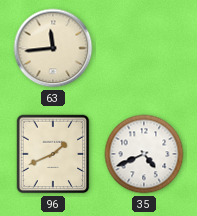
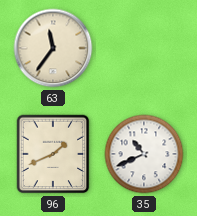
63: 11:44 -> 11:36
35: 4:41 -> 10:41
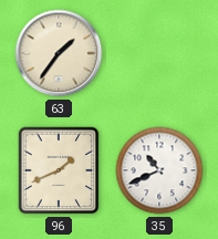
63: 11:36 -> 1:36
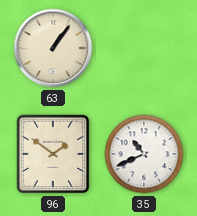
63: 1:36 -> 1:06
96: 1:41 -> 1:51
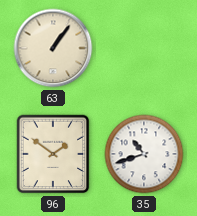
35: 10:41 -> 10:42
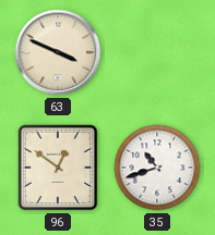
63: 1:06 -> 3:49
96: 1:51 -> 12:51
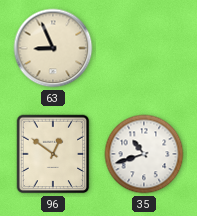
63: 3:49 -> 8:56
